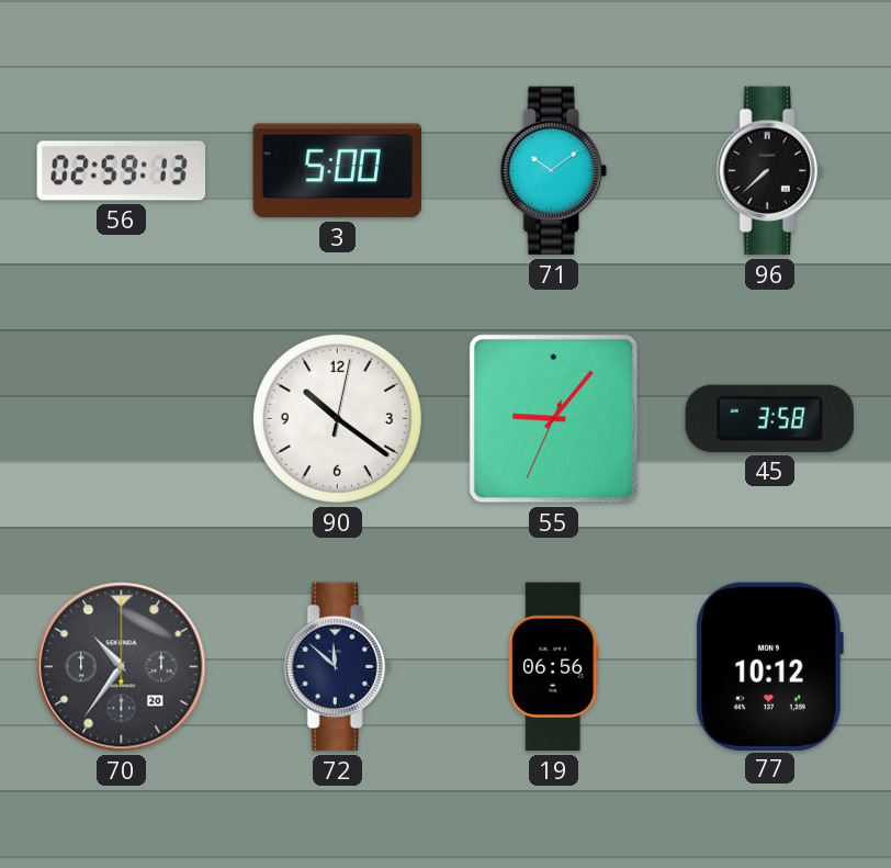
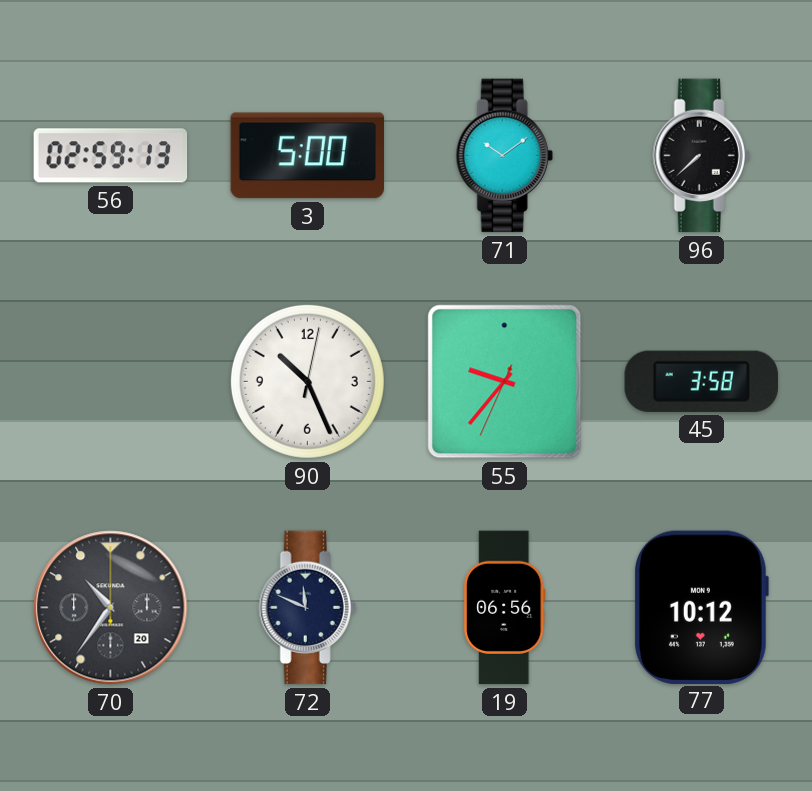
90: 10:21 -> 10:26
55: 9:06 -> 9:36
72: 11:52 -> 11:49
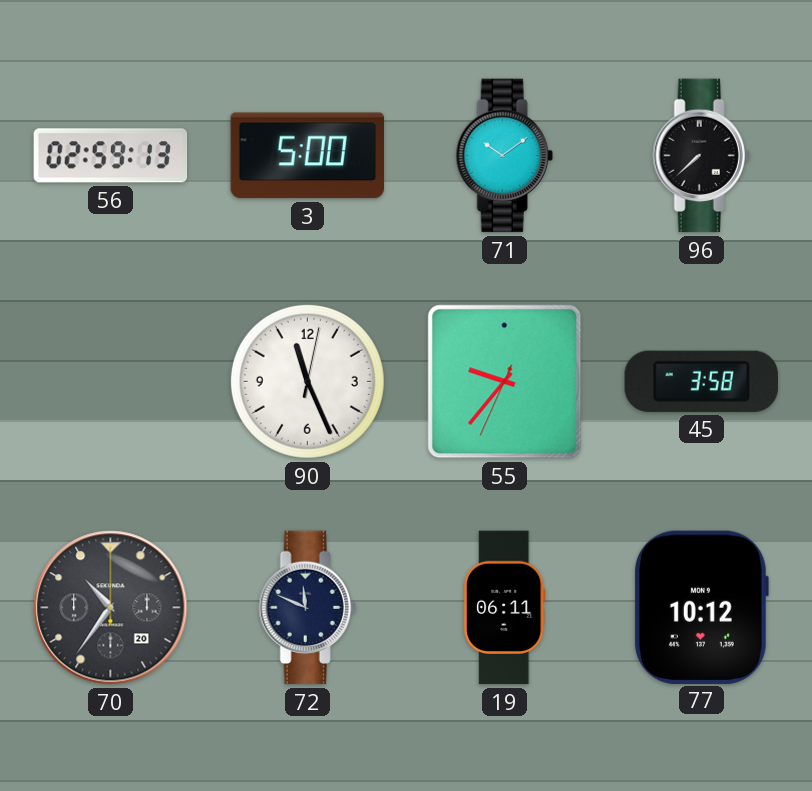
90: 10:26 -> 11:26
19: 06:56 -> 06:11
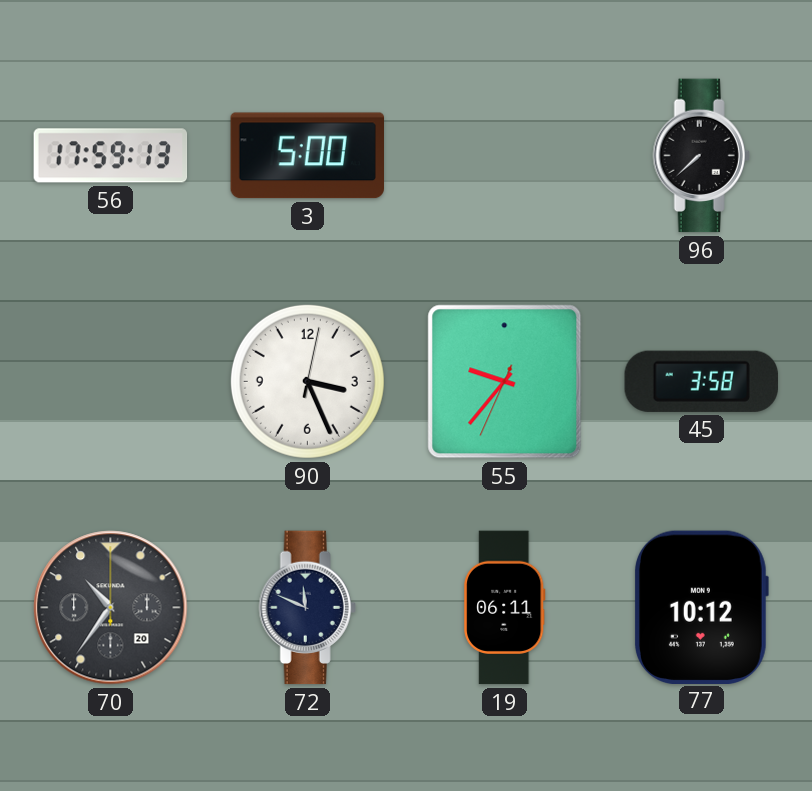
56: 02:59 -> 17:59
71: 10:09 -> none
90: 11:26 -> 3:26
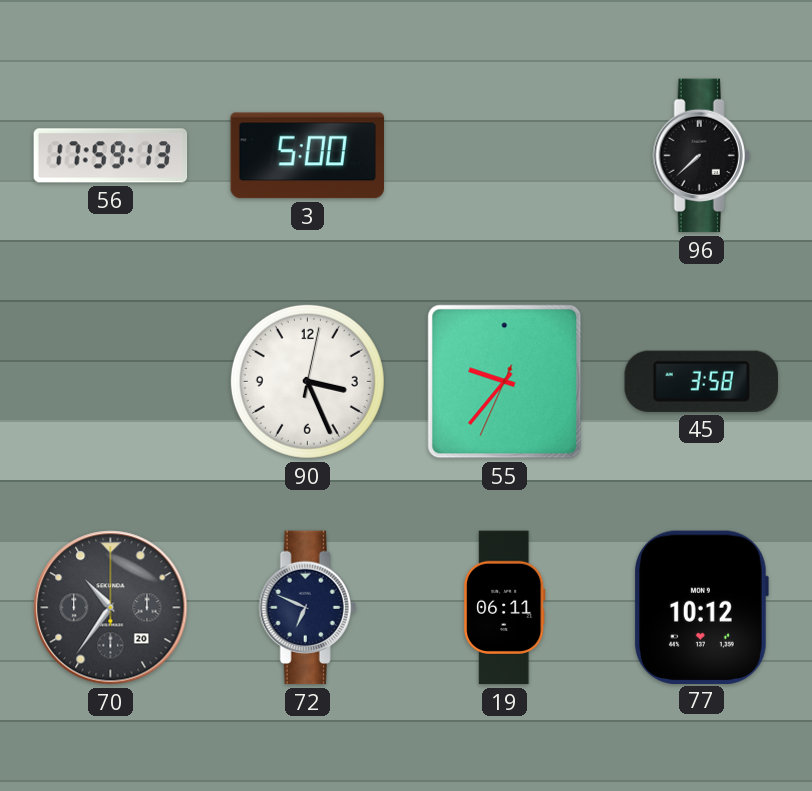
72: 11:49 -> 6:49
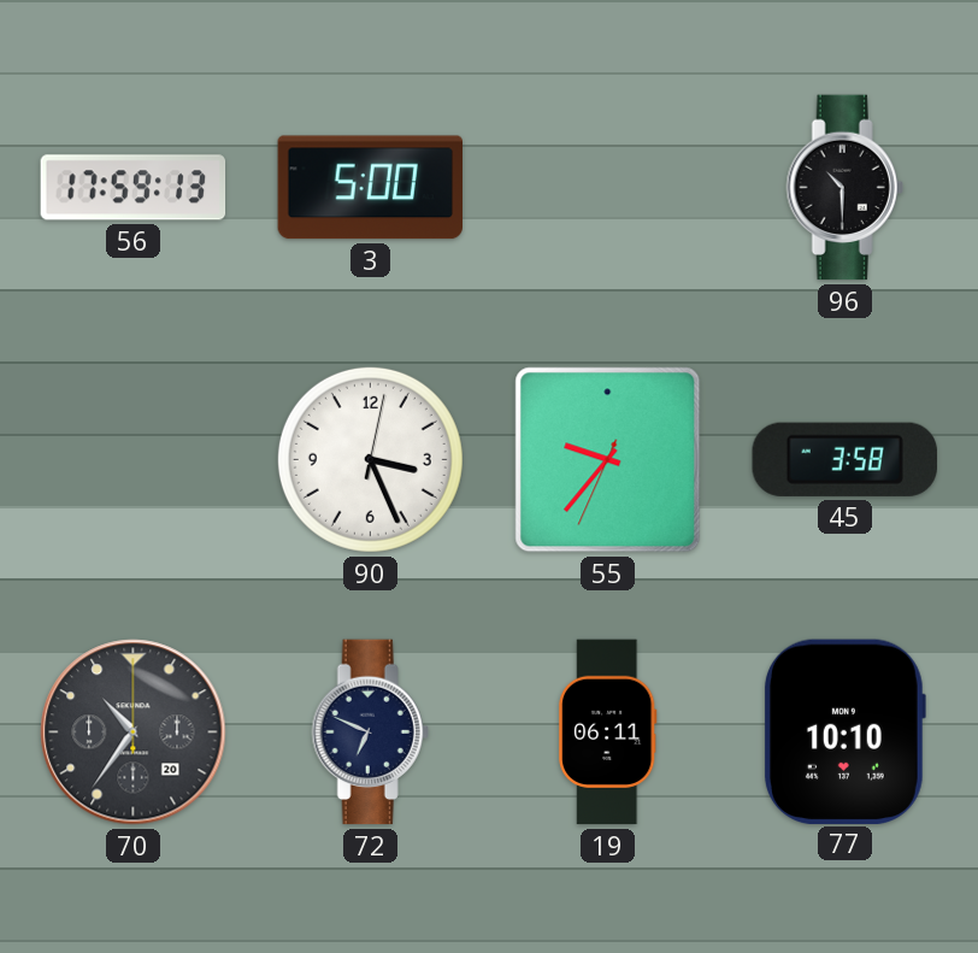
96: 7:38 -> 10:30
77: 10:12 -> 10:10
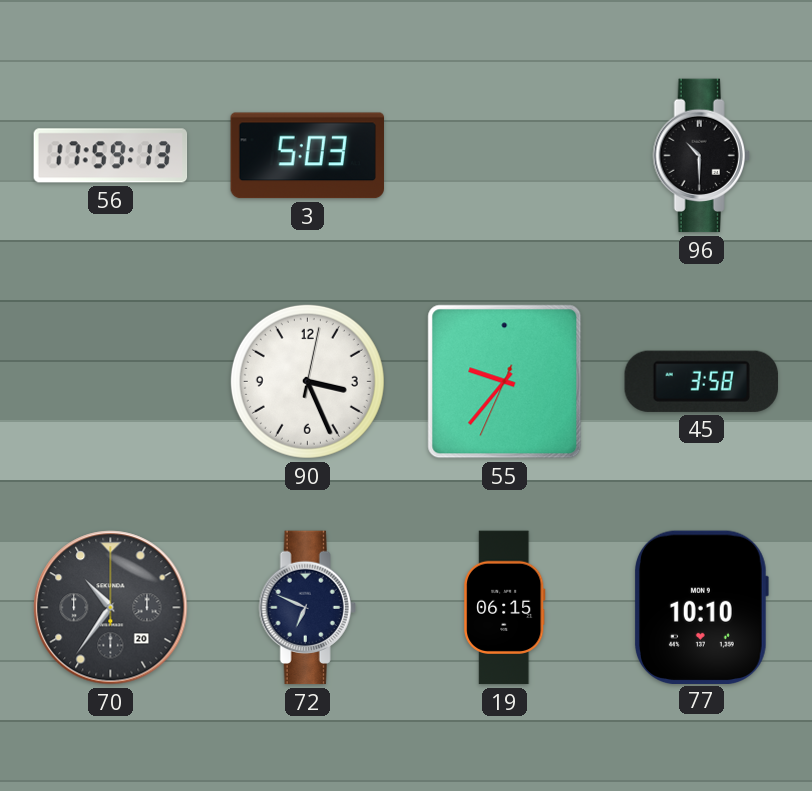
3: 5:00 -> 5:03
19: 06:11 -> 06:15
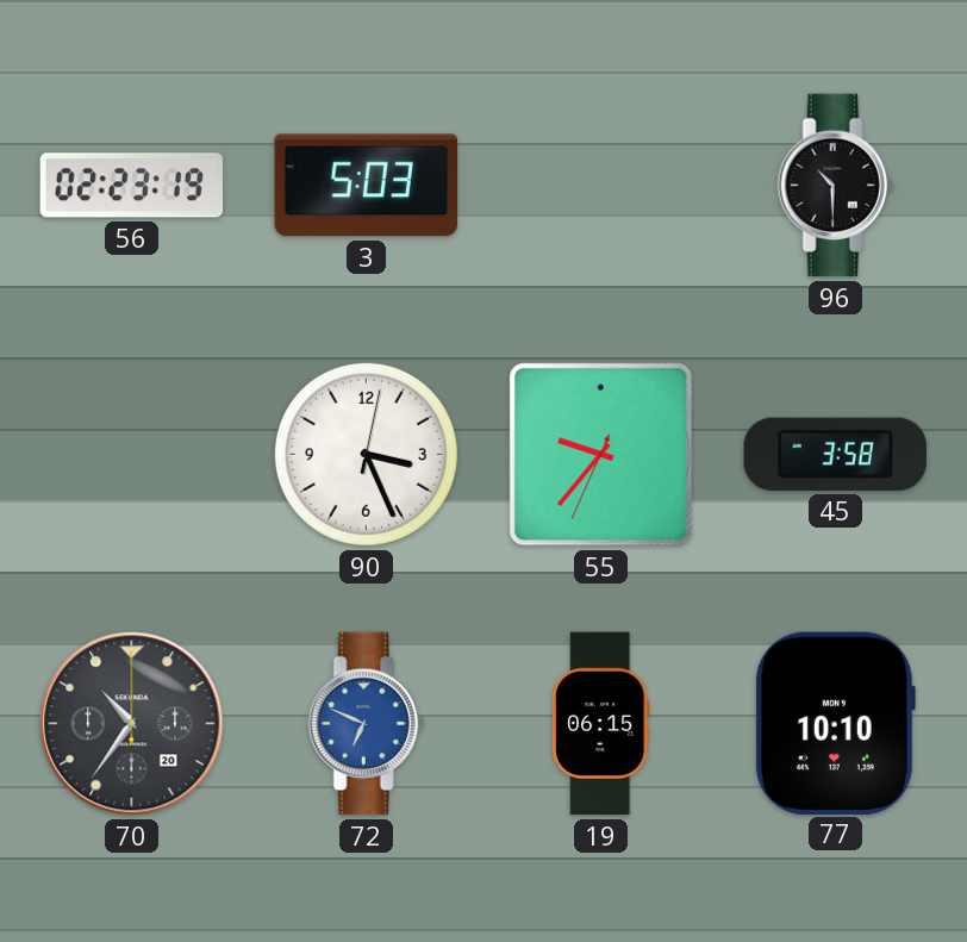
56: 17:59 -> 02:23
72 dial: navy -> blue
